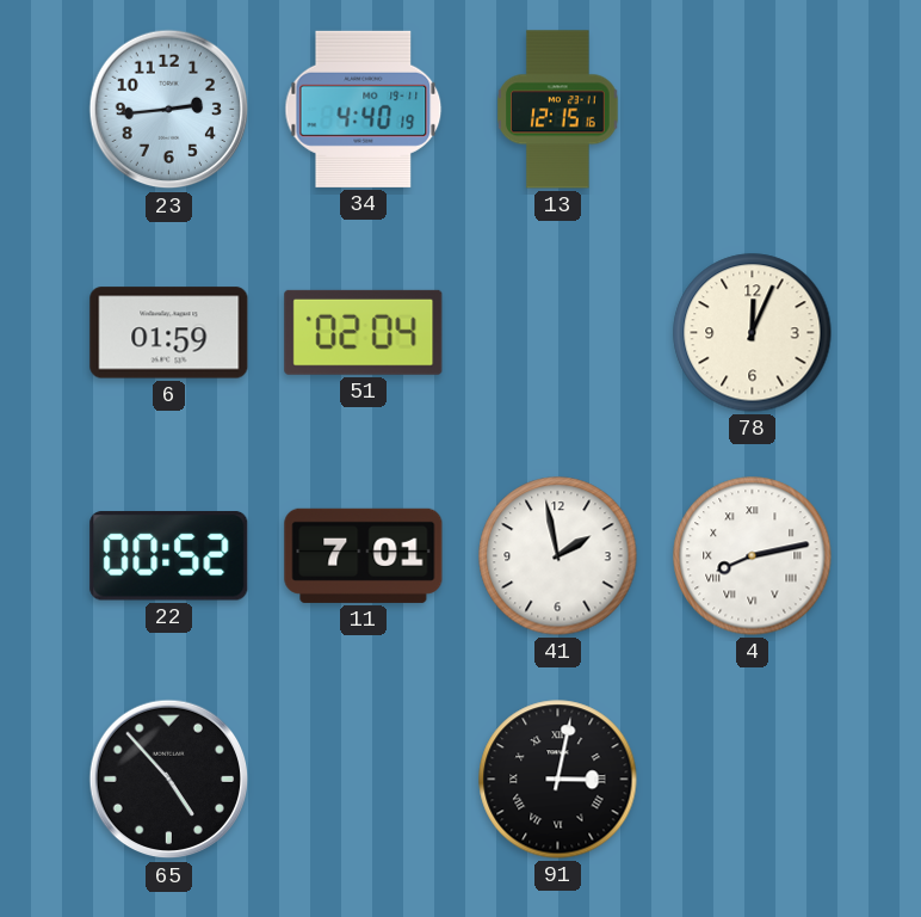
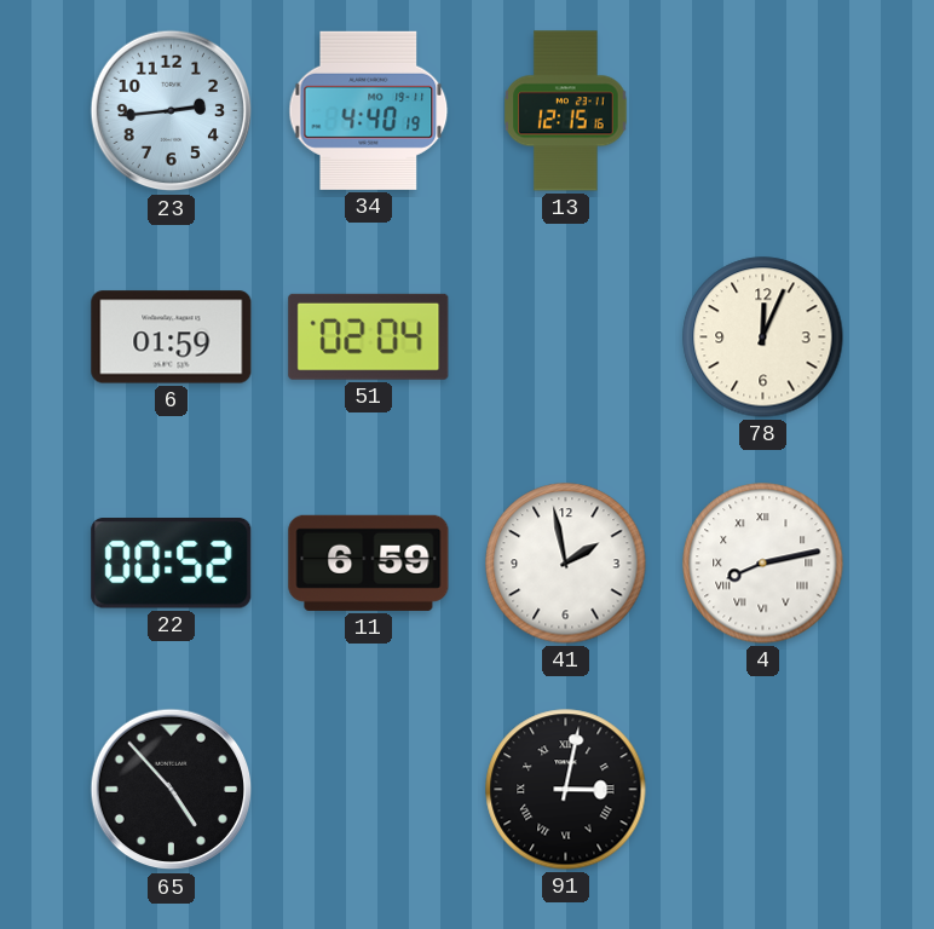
11: 7:01 -> 6:59
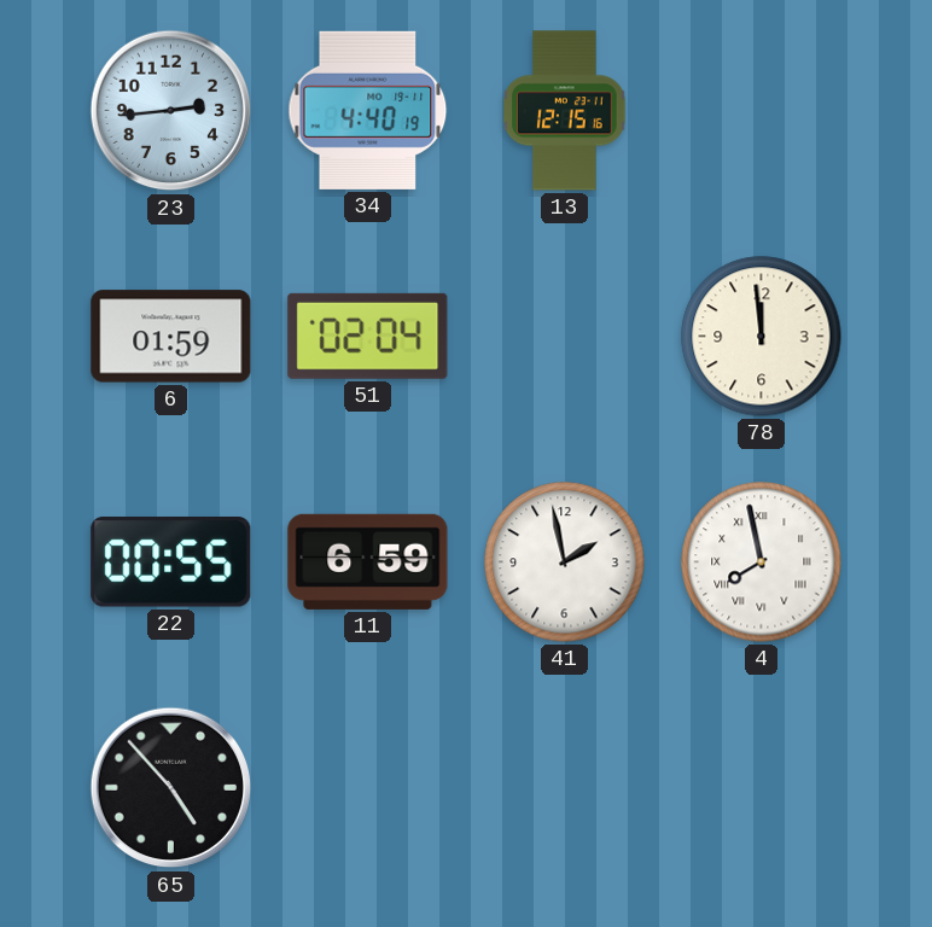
78: 12:04 -> 11:59
22: 00:52 -> 00:55
4: 8:13 -> 7:58
91: 3:02 -> none
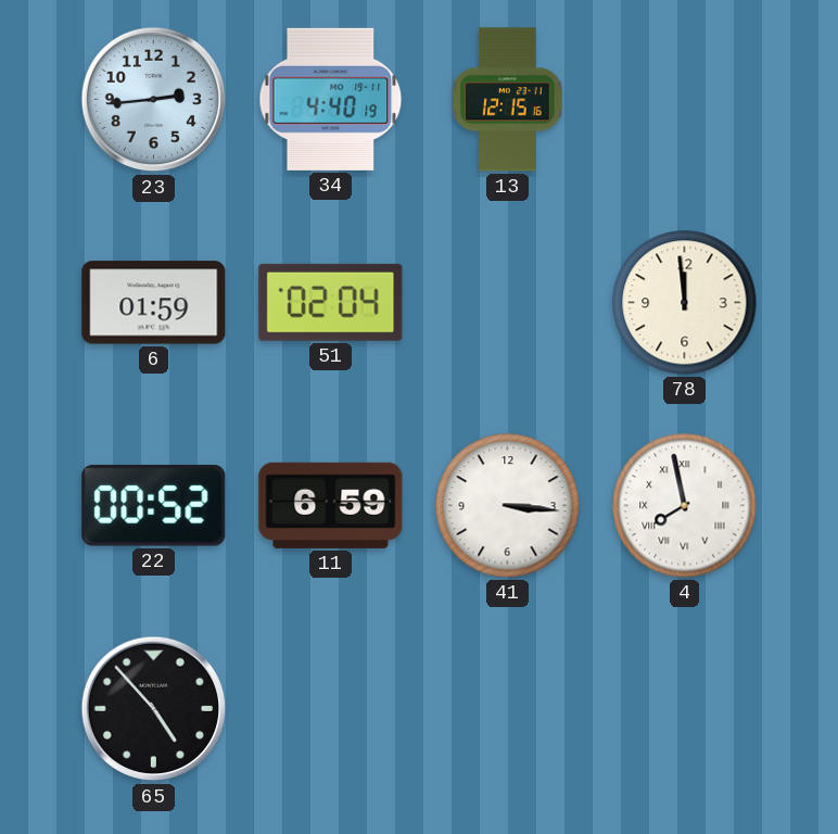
22: 00:55 -> 00:52
41: 1:58 -> 3:16
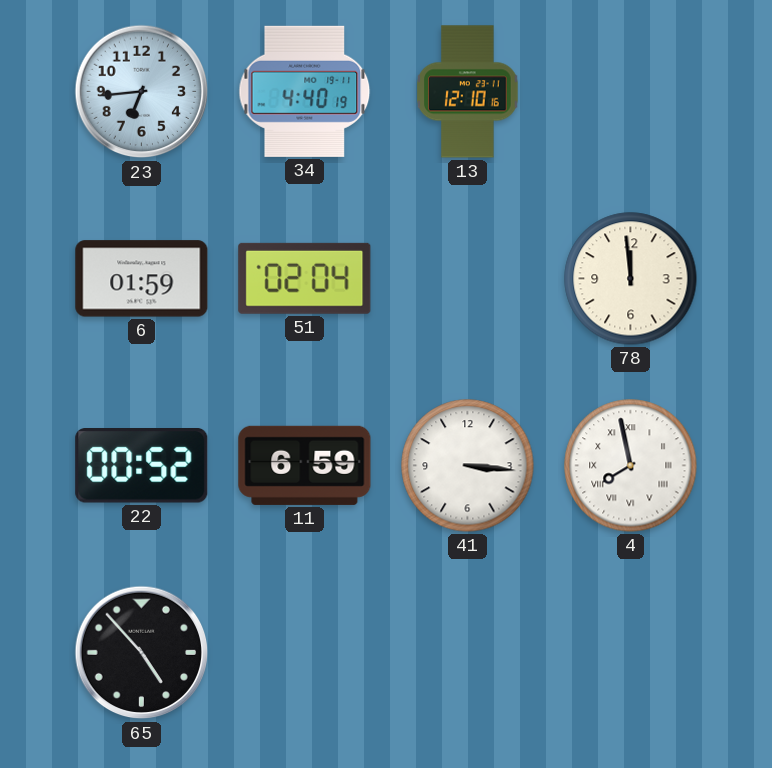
23: 2:44 -> 6:44
13: 12:15 -> 12:10
